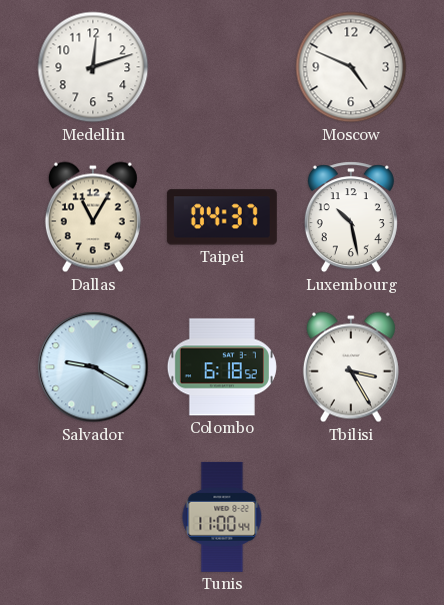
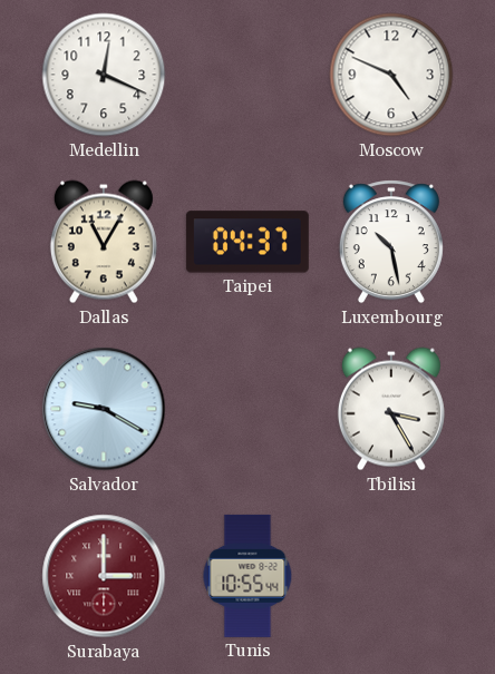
Medellin: 12:12 -> 12:19
Colombo: 6:18 -> none
Surabaya: none -> 3:00
Tunis: 11:00 -> 10:55
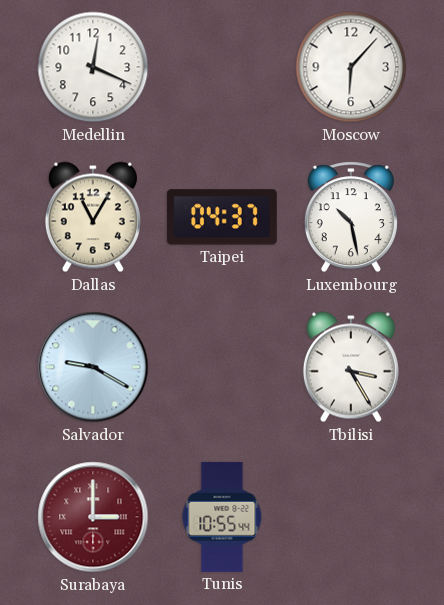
Moscow: 4:49 -> 6:07
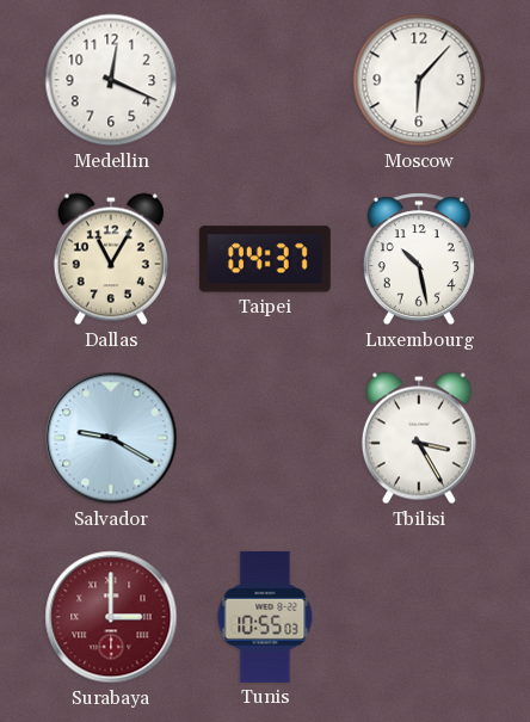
Tunis: 10:55:44 -> 10:55:03
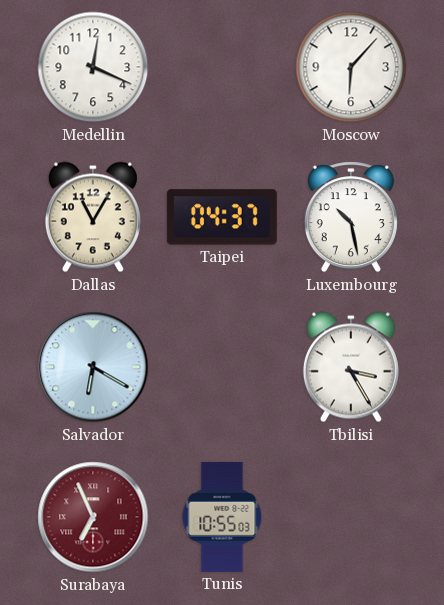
Salvador: 9:20 -> 6:20
Surabaya: 3:00 -> 6:56
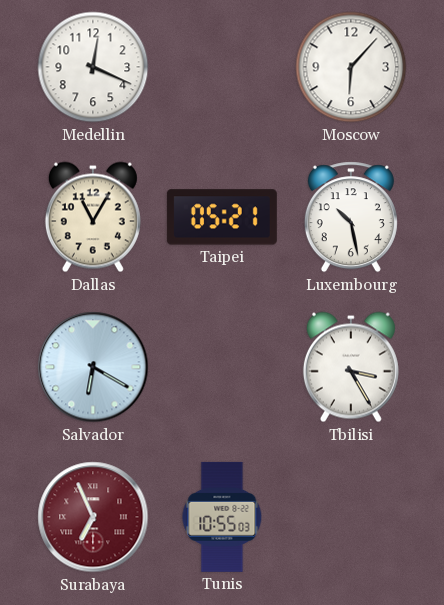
Taipei: 04:37 -> 05:21
